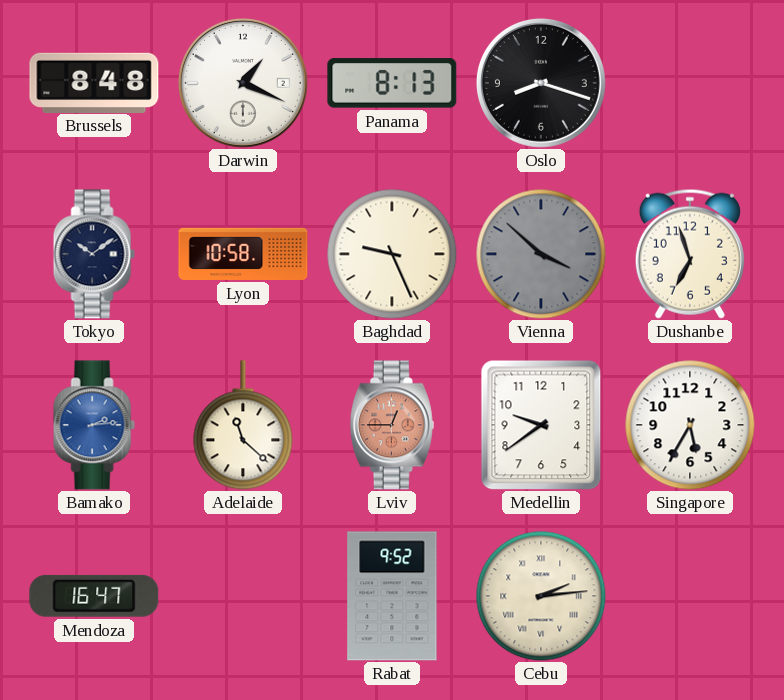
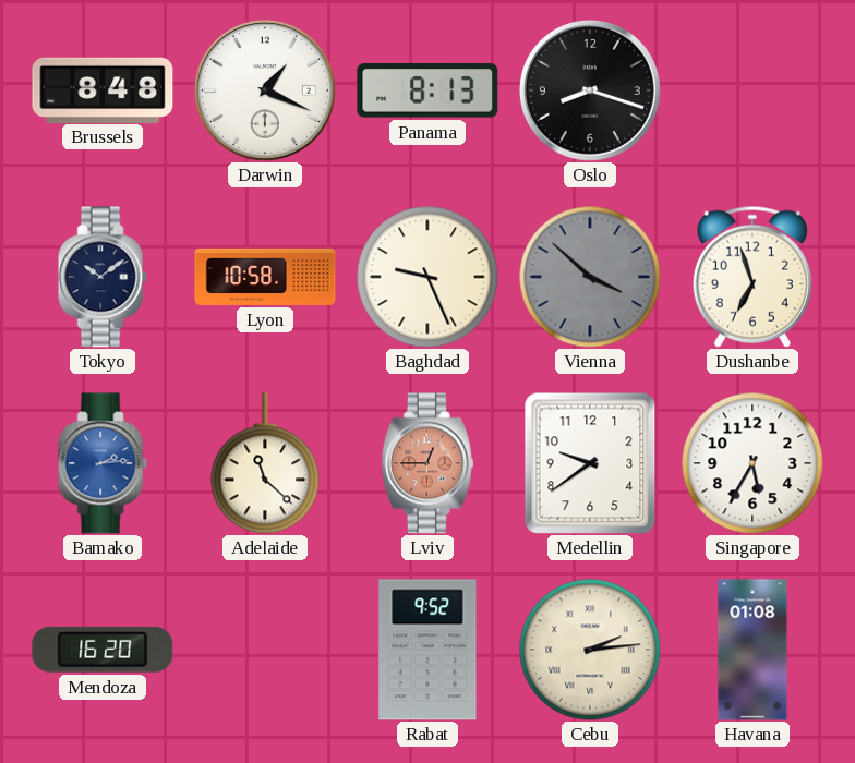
Mendoza: 16:47 -> 16:20
Havana: none -> 01:08
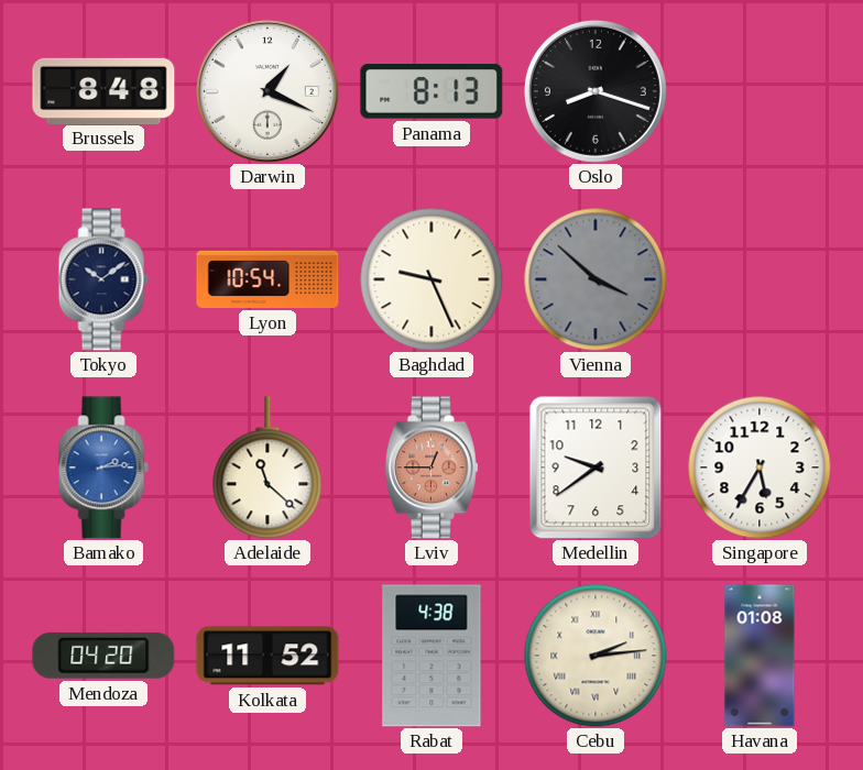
Lyon: 10:58 -> 10:54
Dushanbe: 6:57 -> none
Mendoza: 16:20 -> 04:20
Kolkata: none -> 11:52
Rabat: 9:52 -> 4:38
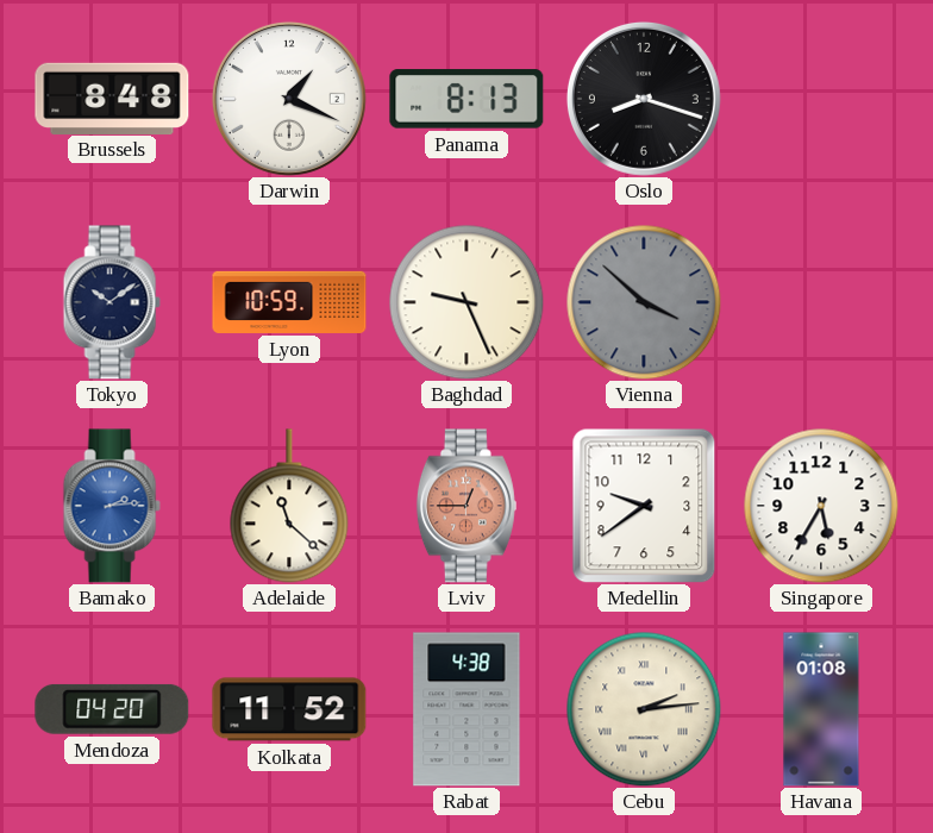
Lyon: 10:54 -> 10:59
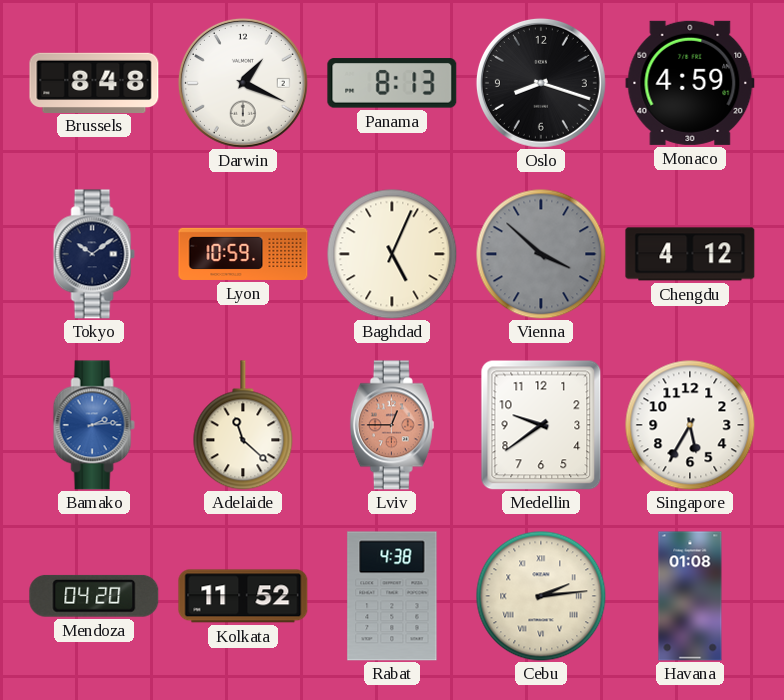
Monaco: none -> 4:59
Baghdad: 9:26 -> 5:04
Chengdu: none -> 4:12
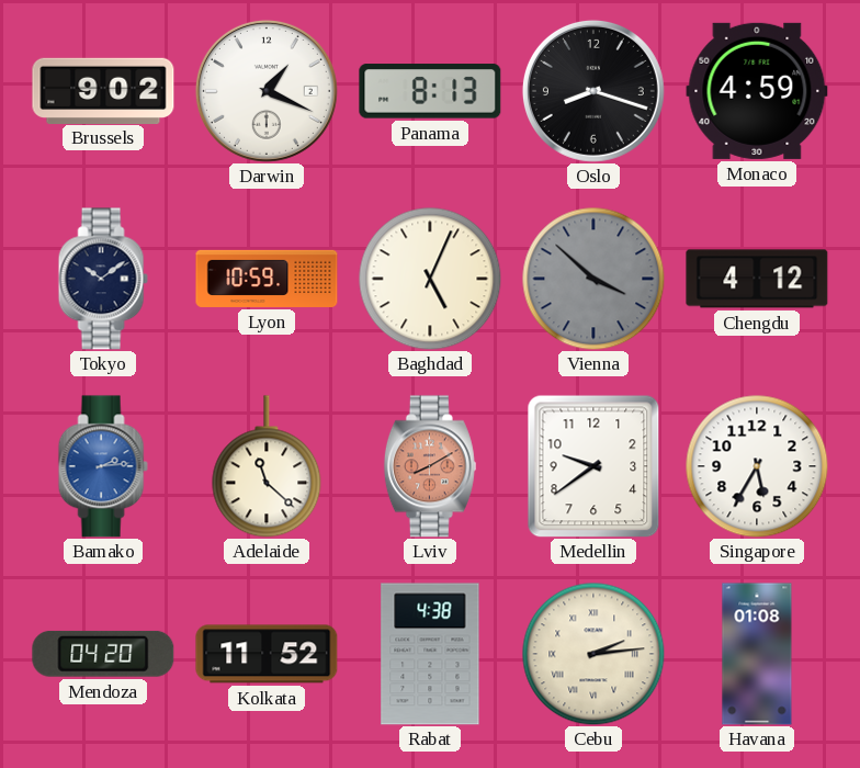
Brussels: 8:48 -> 9:02
Lviv: 12:45 -> 8:10
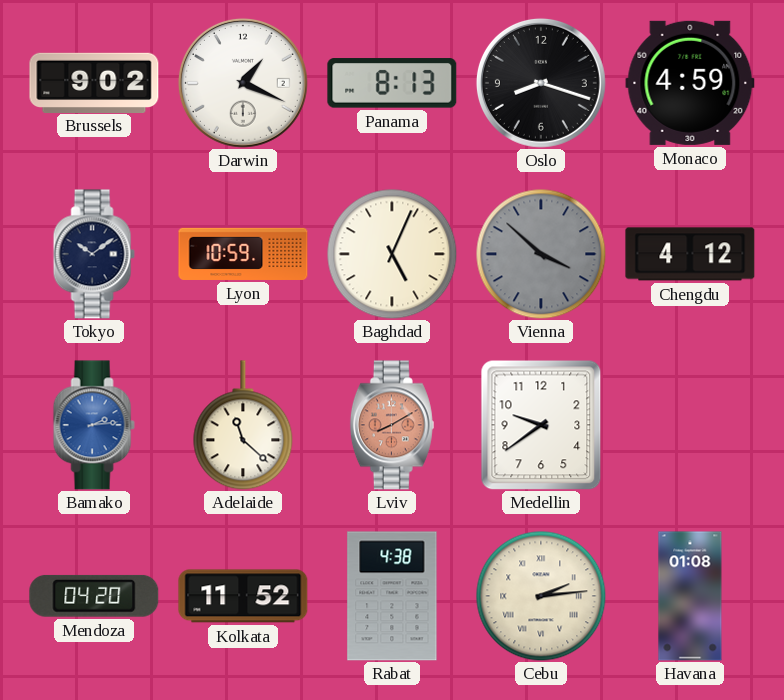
Singapore: 5:35 -> none
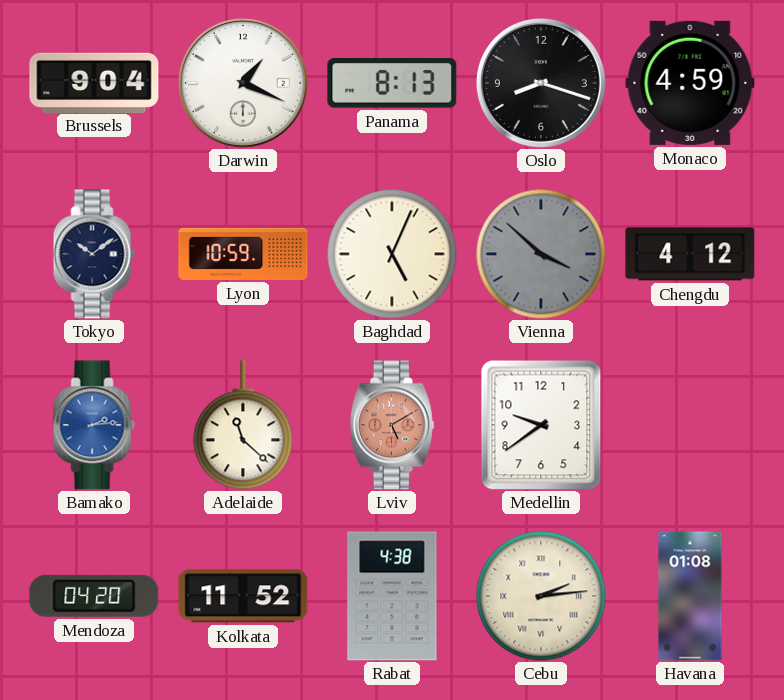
Brussels: 9:02 -> 9:04
Lviv: 8:10 -> 5:10
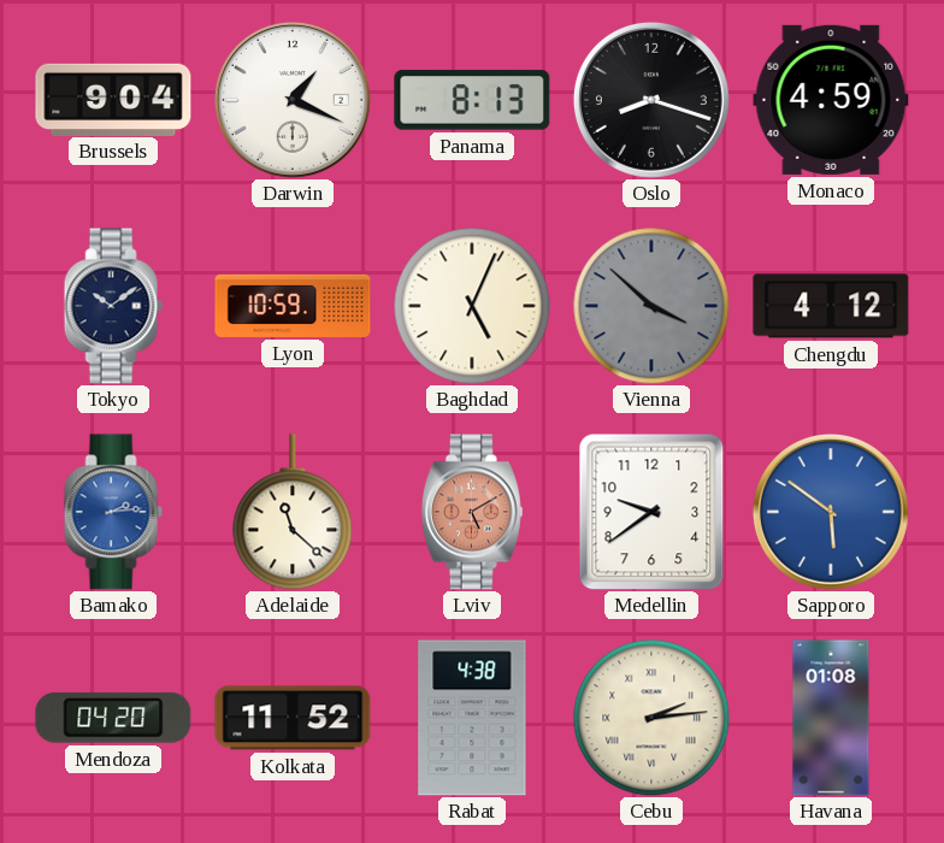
Sapporo: none -> 5:51
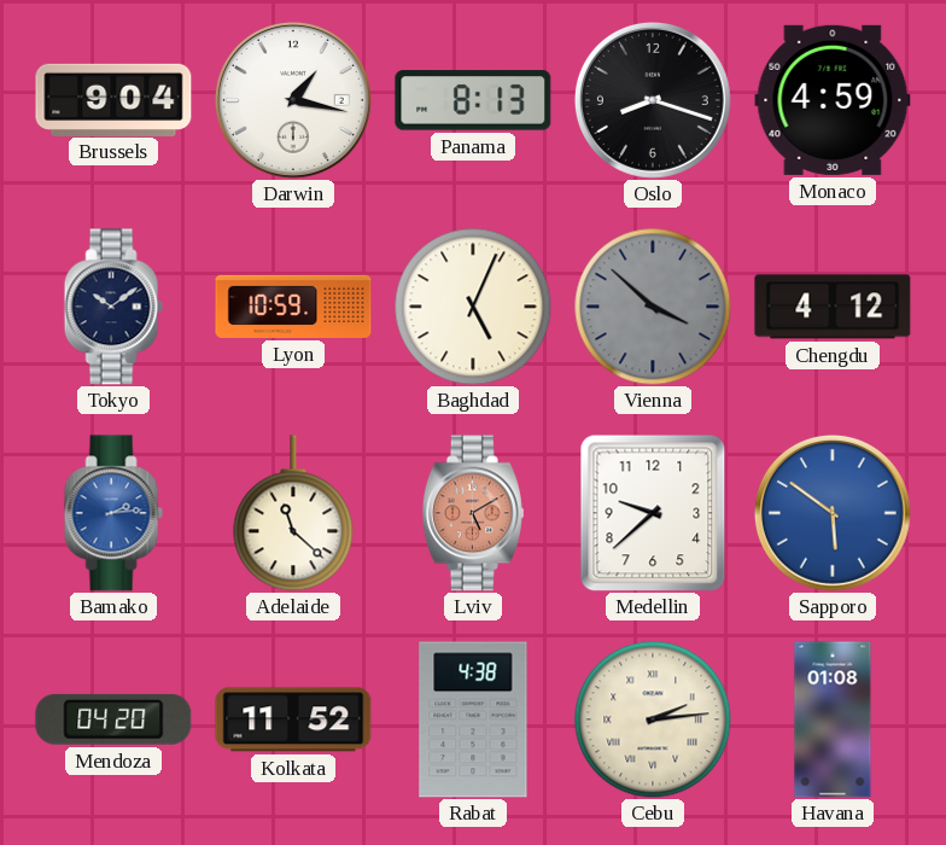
Darwin: 1:19 -> 1:17
Medellin: 9:39 -> 9:38
